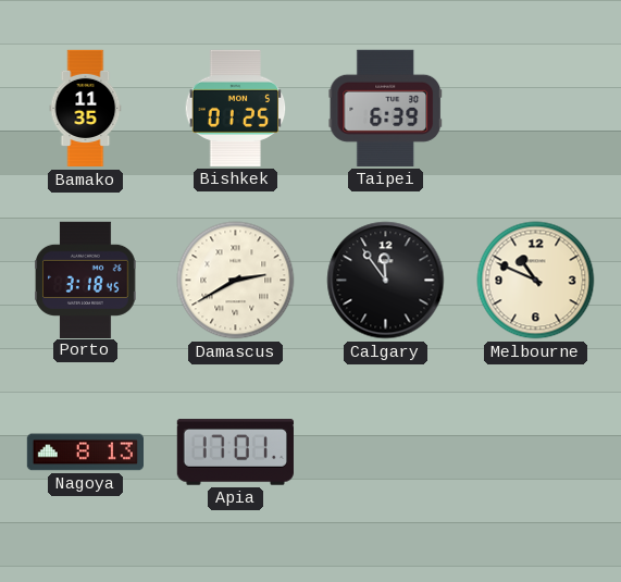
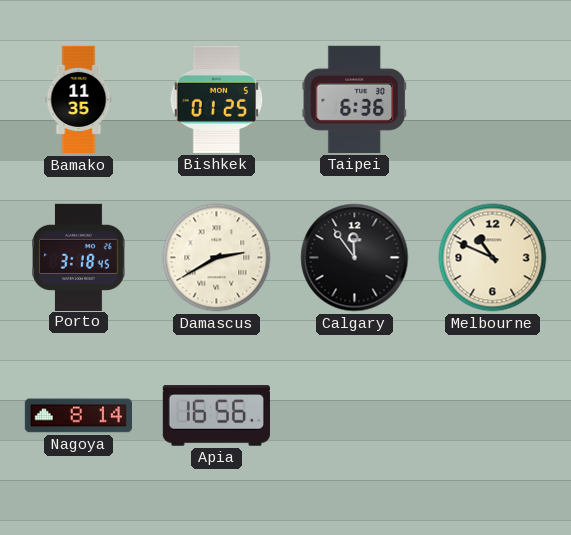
Taipei: 6:39 -> 6:36
Nagoya: 8:13 -> 8:14
Apia: 17:01 -> 16:56
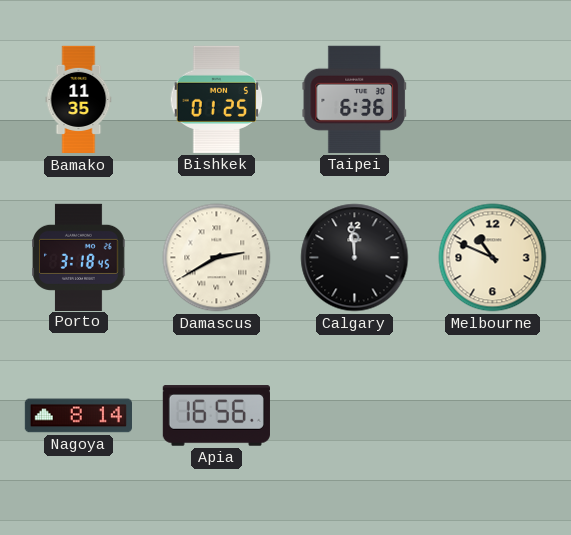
Calgary: 11:54 -> 11:59
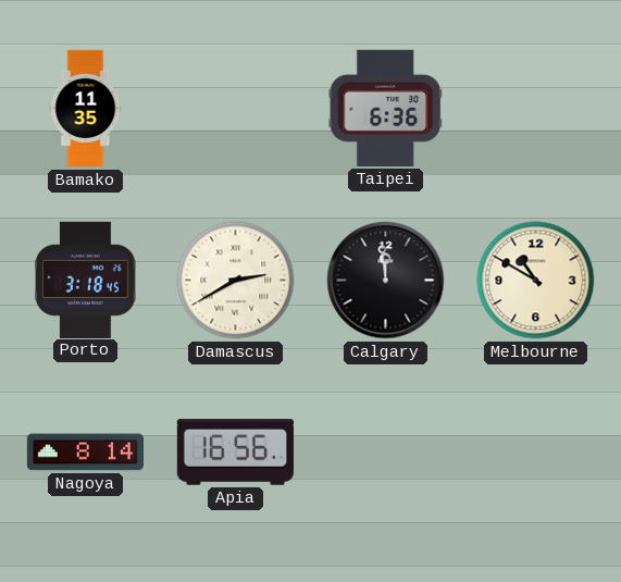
Bishkek: 01:25 -> none
Melbourne: 10:49 -> 10:50
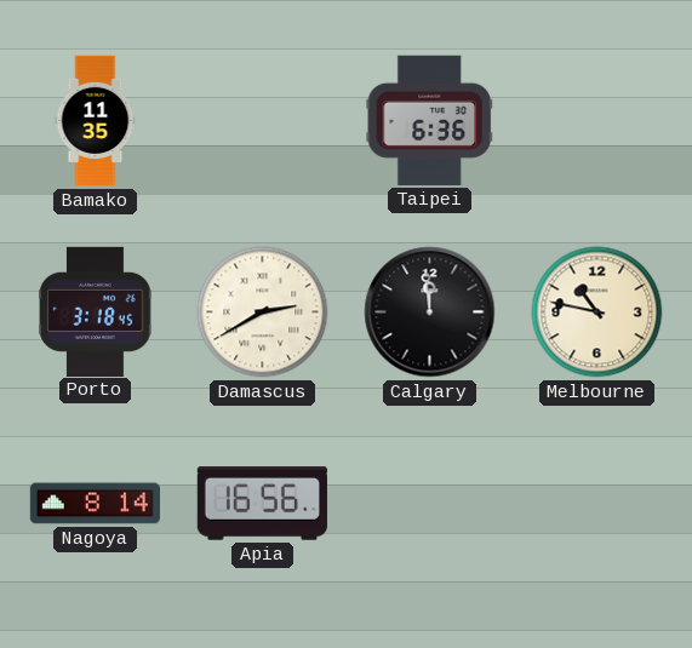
Melbourne: 10:50 -> 10:47
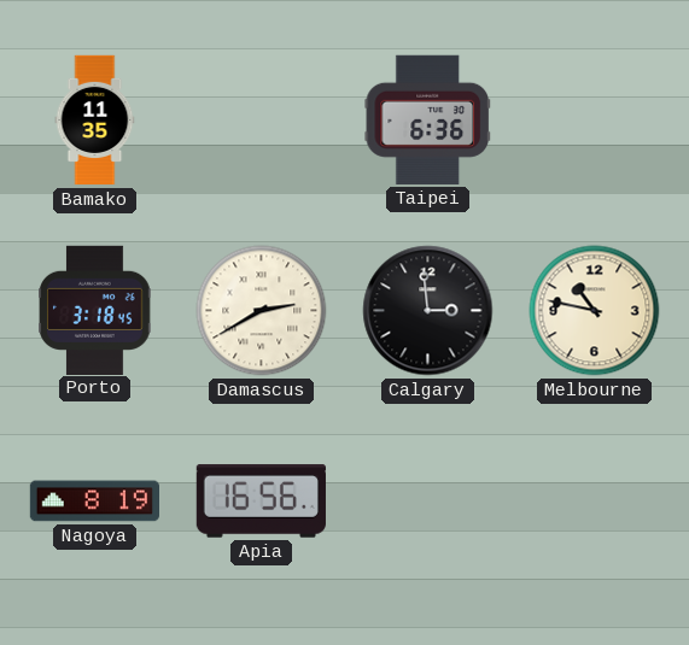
Calgary: 11:59 -> 2:59
Nagoya: 8:14 -> 8:19
